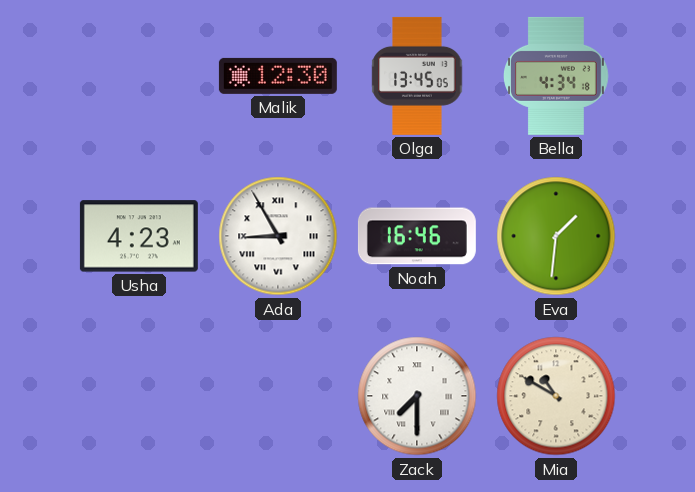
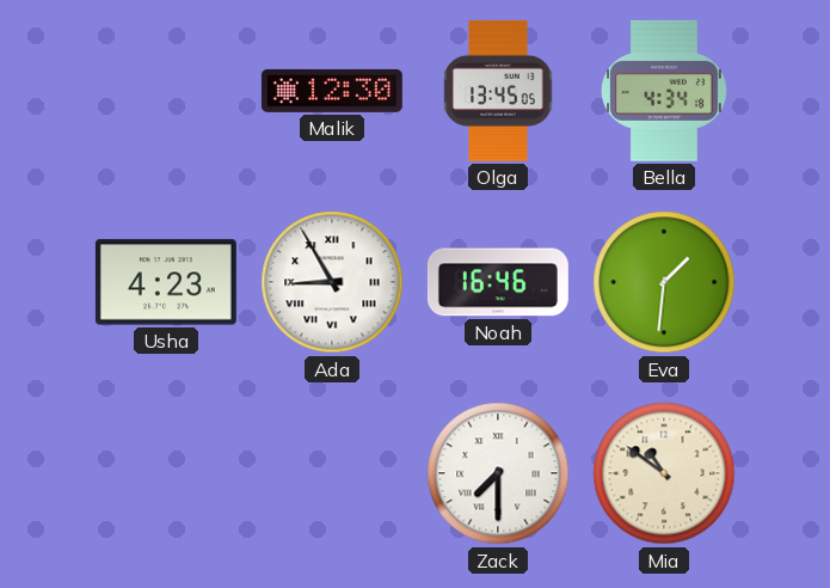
Mia: 10:50 -> 10:51
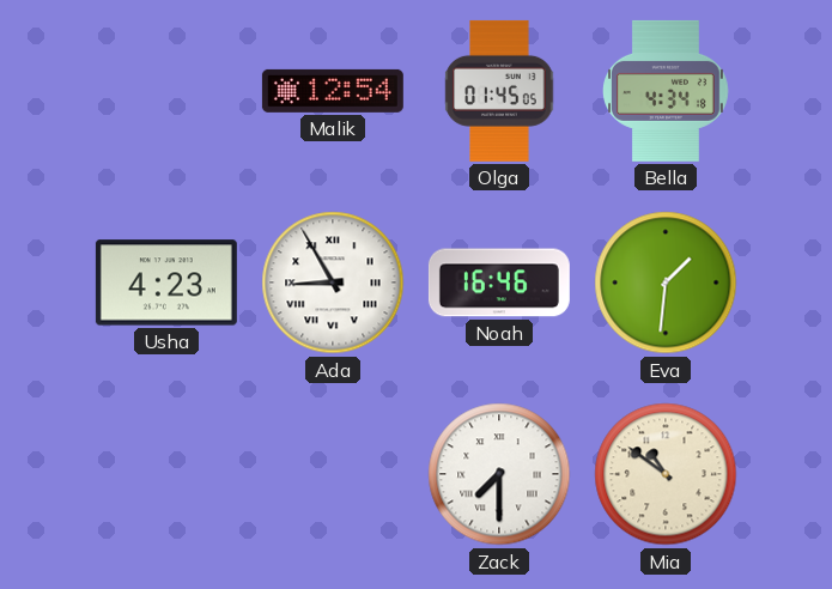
Malik: 12:30 -> 12:54
Olga: 13:45 -> 01:45
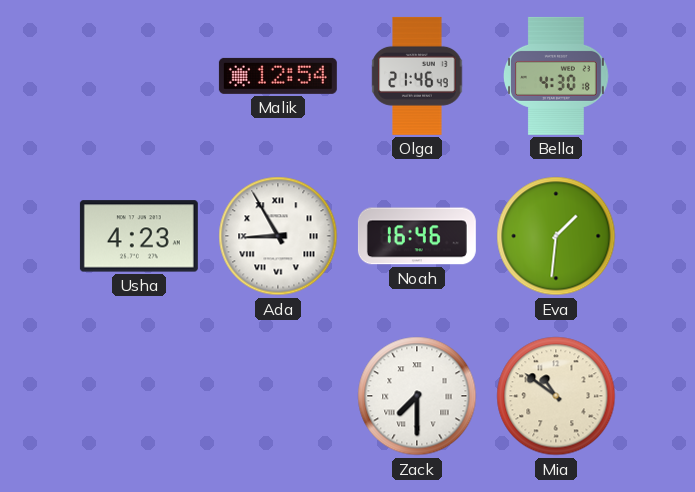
Olga: 01:45 -> 21:46
Bella: 4:34 -> 4:30
